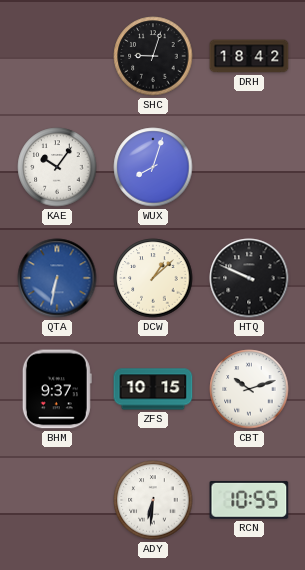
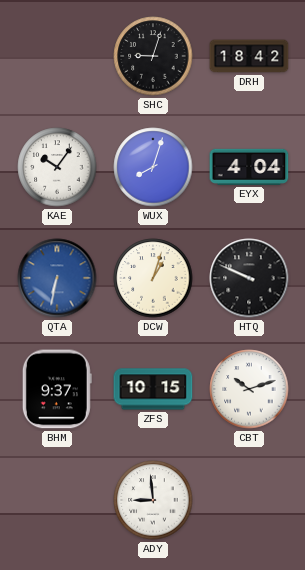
EYX: none -> 4:04
DCW: 1:08 -> 1:03
ADY: 6:31 -> 8:59
RCN: 10:55 -> none
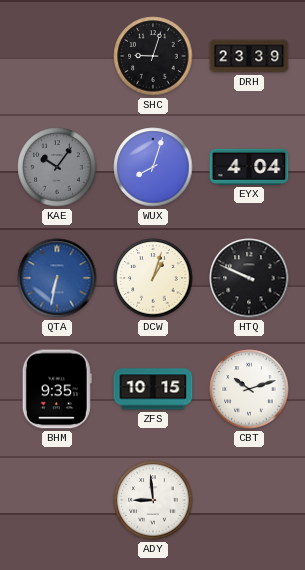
DRH: 18:42 -> 23:39
KAE dial: white -> grey
BHM: 9:37 -> 9:35
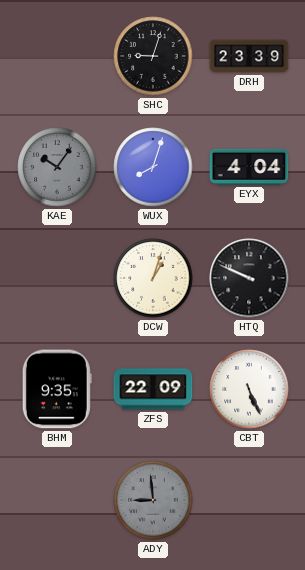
QTA: 6:32 -> none
ZFS: 10:15 -> 22:09
CBT: 10:12 -> 5:26
ADY dial: white -> grey
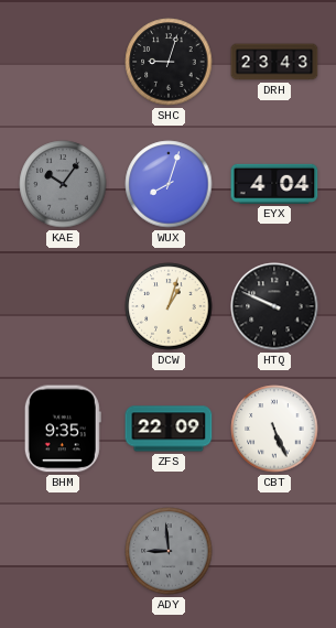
DRH: 23:39 -> 23:43
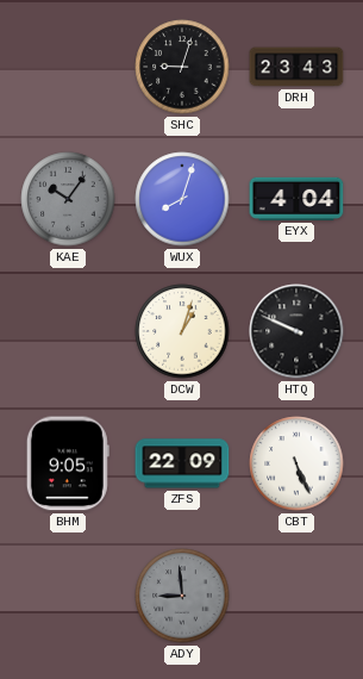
BHM: 9:35 -> 9:05
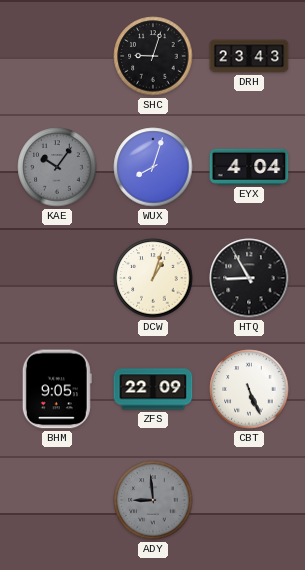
HTQ: 9:49 -> 8:55
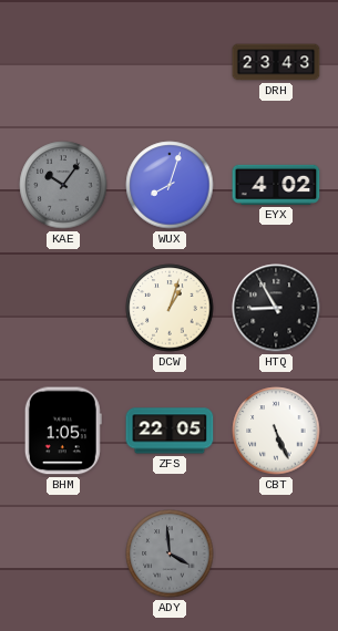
SHC: 9:03 -> none
EYX: 4:04 -> 4:02
BHM: 9:05 -> 1:05
ZFS: 22:09 -> 22:05
ADY: 8:59 -> 3:59
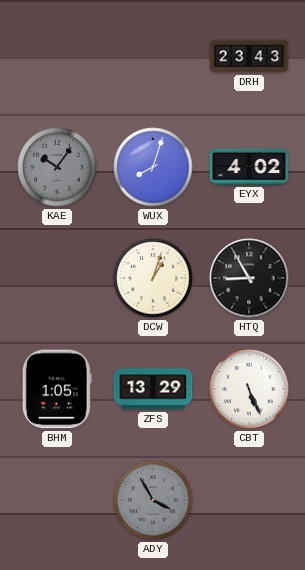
ZFS: 22:05 -> 13:29
ADY: 3:59 -> 3:55
